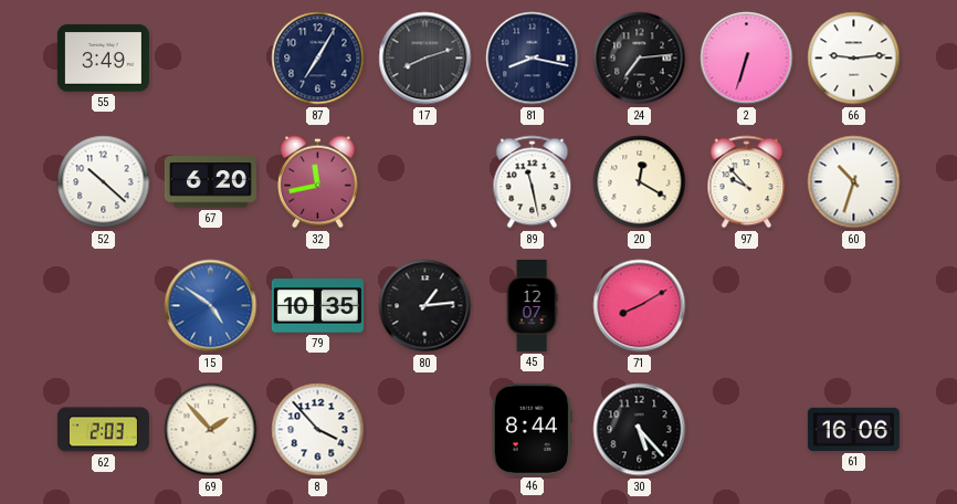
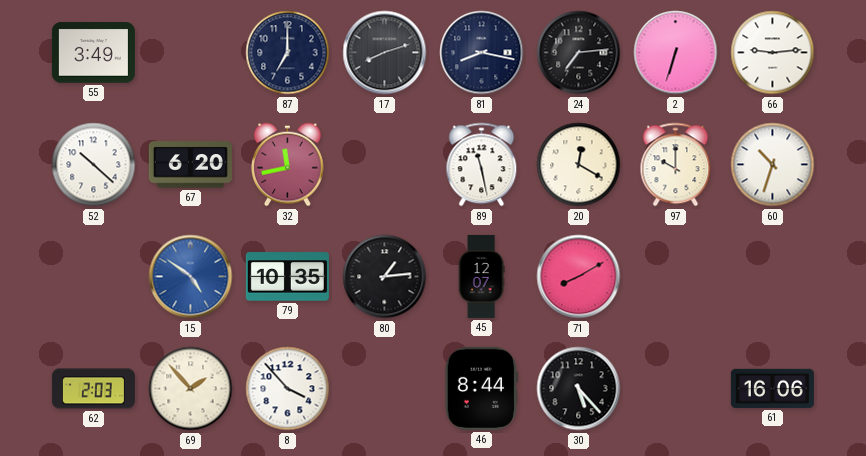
87: 7:05 -> 7:00
97: 9:53 -> 10:00
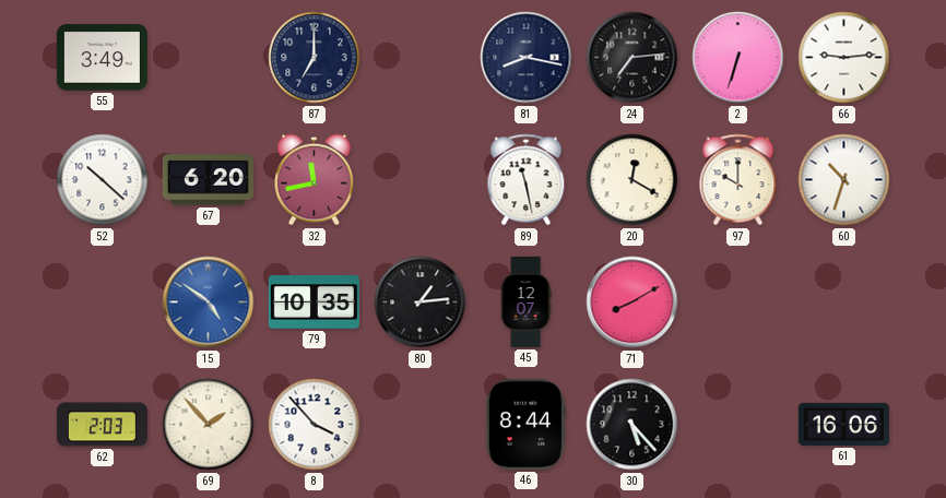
17: 8:12 -> none
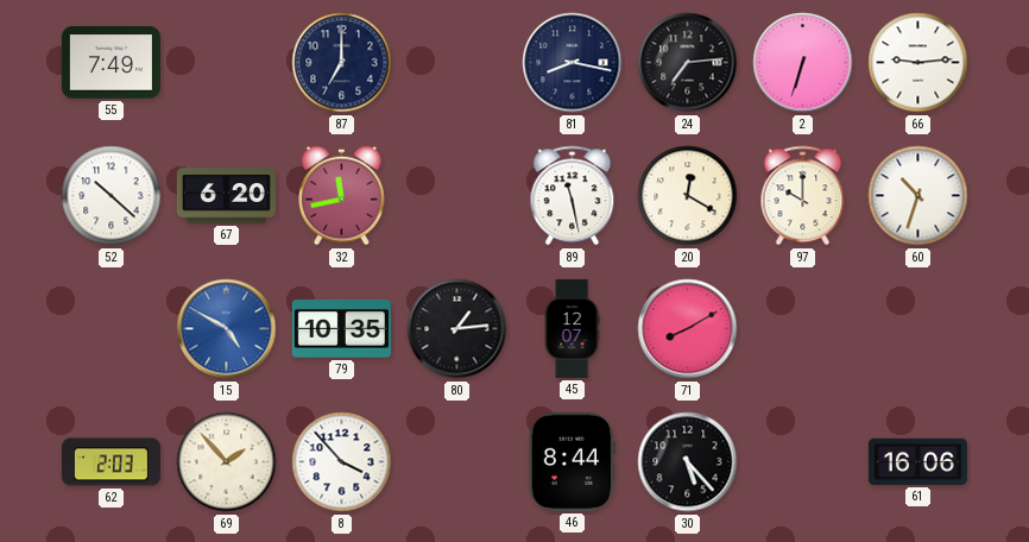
55: 3:49 -> 7:49
15: 4:51 -> 4:50
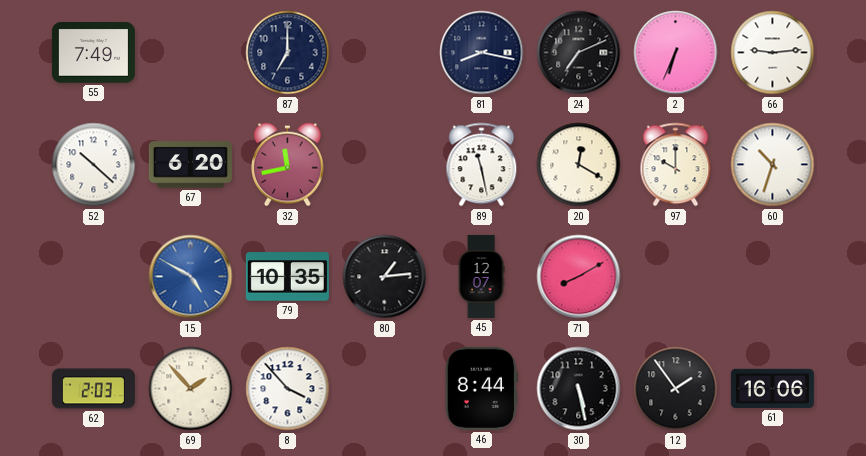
24: 7:14 -> 7:11
2: 6:33 -> 6:34
30: 5:23 -> 5:28
12: none -> 1:54
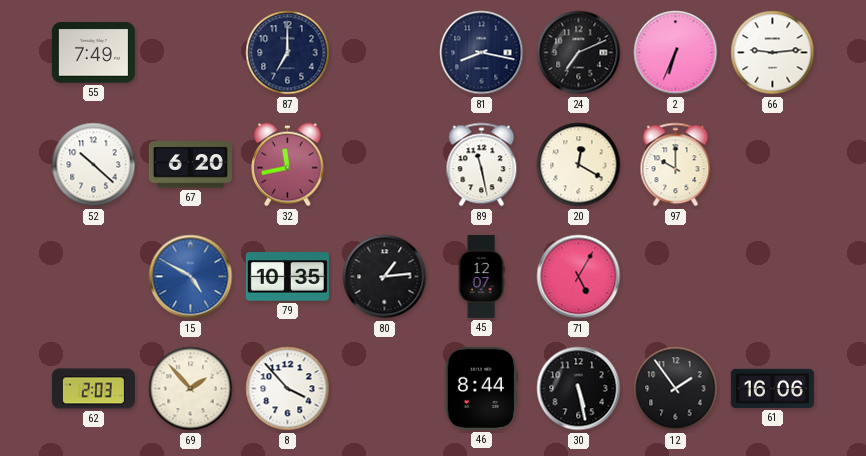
60: 10:33 -> none
71: 8:10 -> 5:05
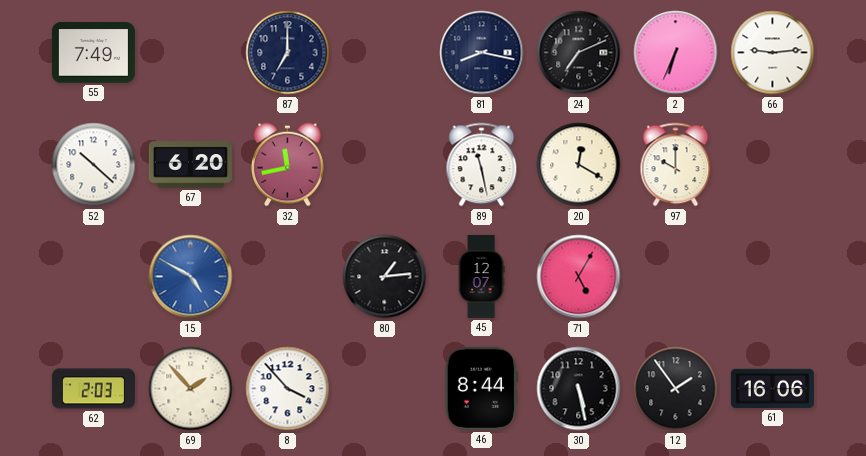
79: 10:35 -> none
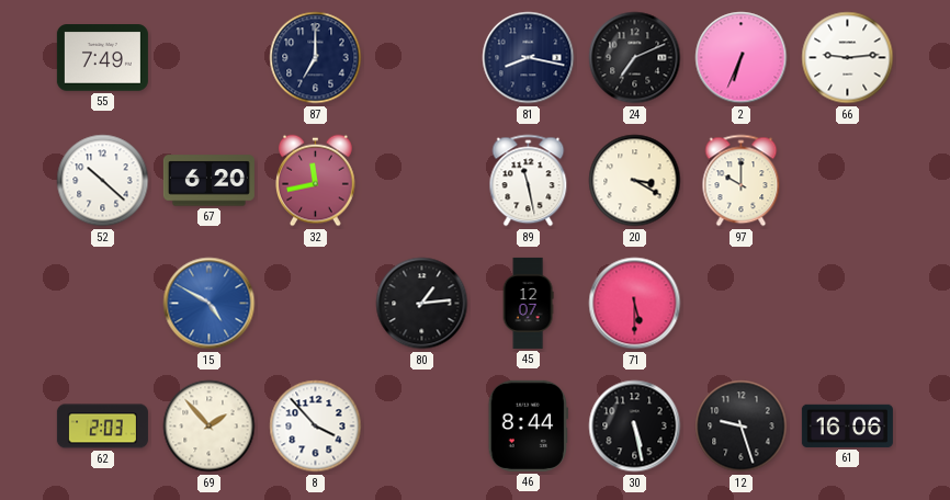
20: 12:20 -> 3:20
71: 5:05 -> 5:30
12: 1:54 -> 9:27
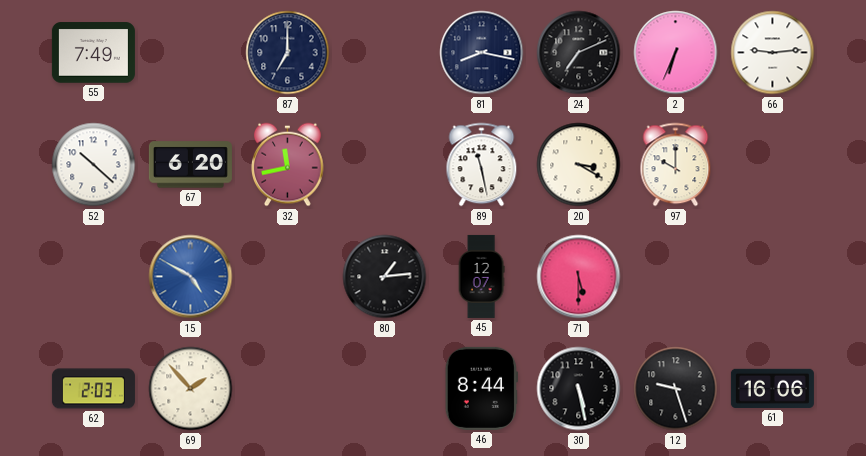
8: 3:53 -> none
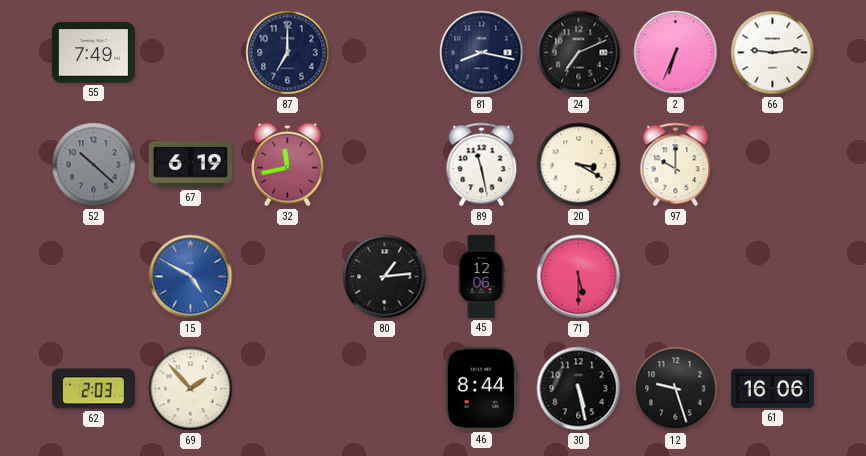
52 dial: white -> grey
67: 6:20 -> 6:19
45: 12:07 -> 12:06
